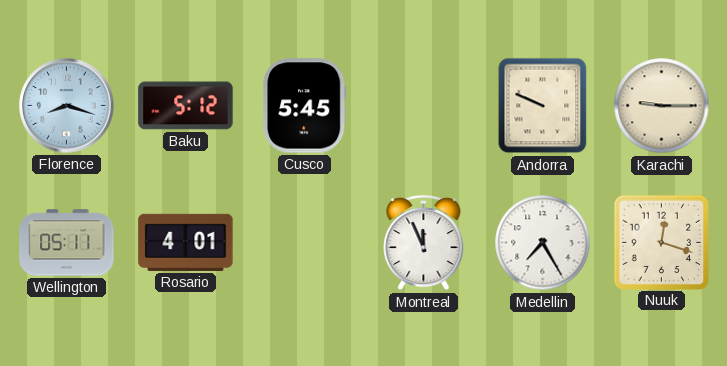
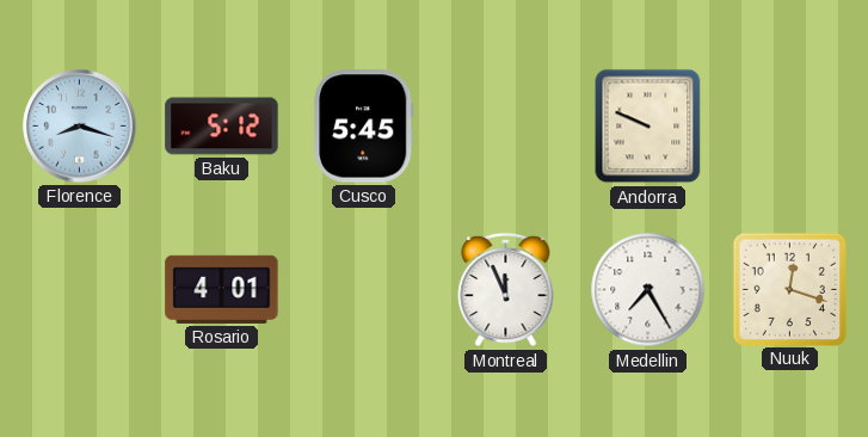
Karachi: 9:15 -> none
Wellington: 05:11 -> none
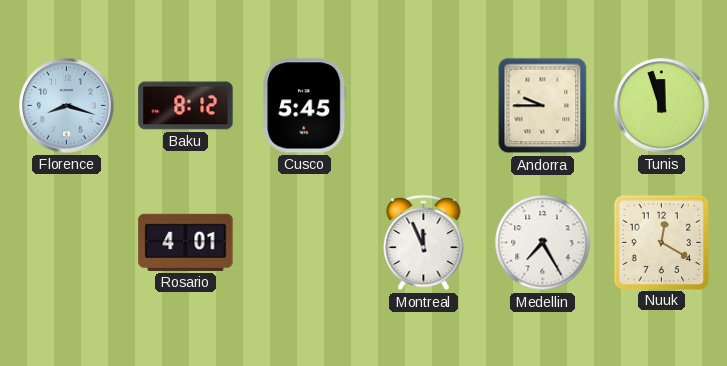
Baku: 5:12 -> 8:12
Andorra: 9:49 -> 9:45
Tunis: none -> 11:57
Nuuk: 12:18 -> 12:20
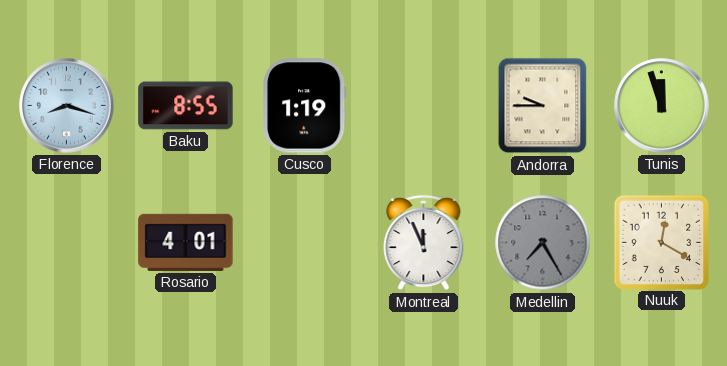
Baku: 8:12 -> 8:55
Cusco: 5:45 -> 1:19
Medellin dial: white -> grey
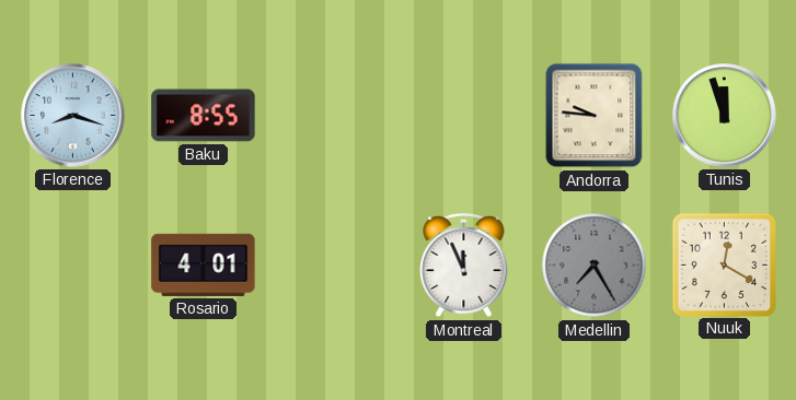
Cusco: 1:19 -> none
Andorra: 9:45 -> 9:46
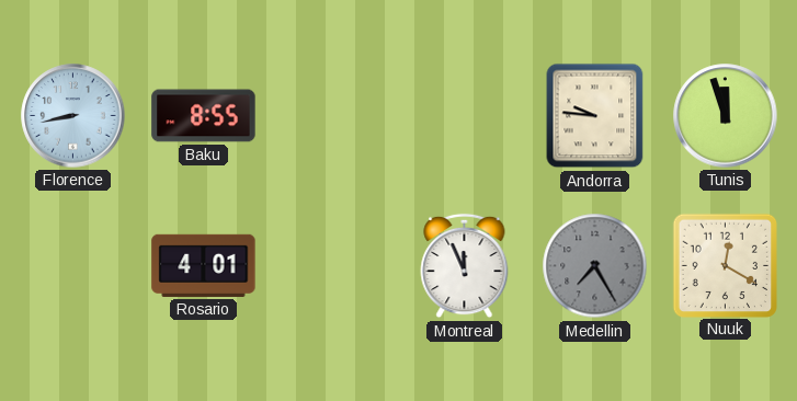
Florence: 8:18 -> 8:43
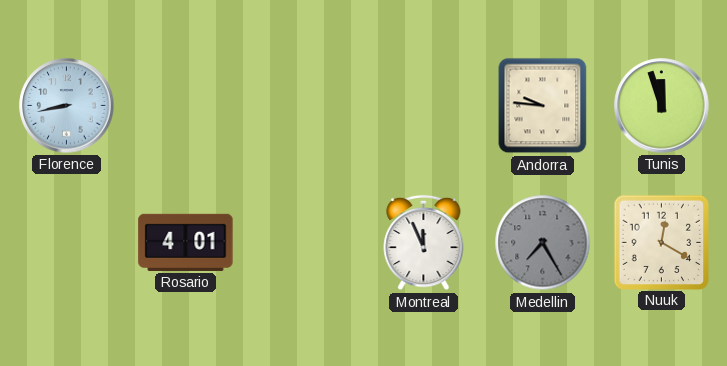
Baku: 8:55 -> none
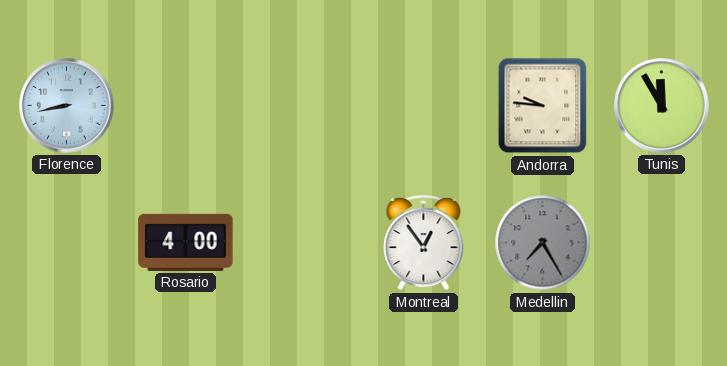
Tunis: 11:57 -> 11:55
Rosario: 4:01 -> 4:00
Montreal: 11:56 -> 12:54
Nuuk: 12:20 -> none
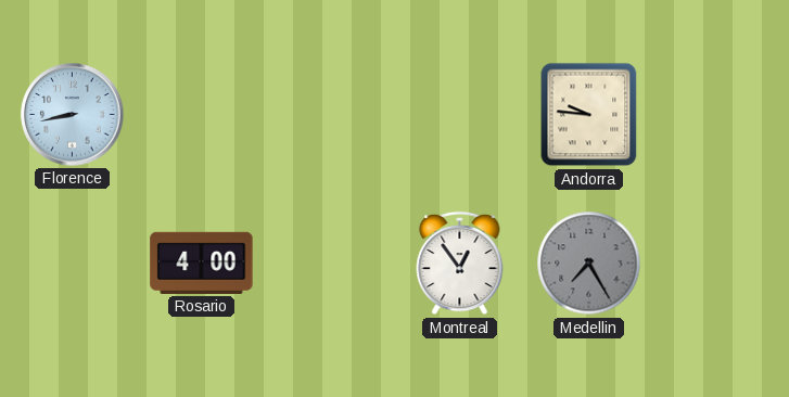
Tunis: 11:55 -> none
